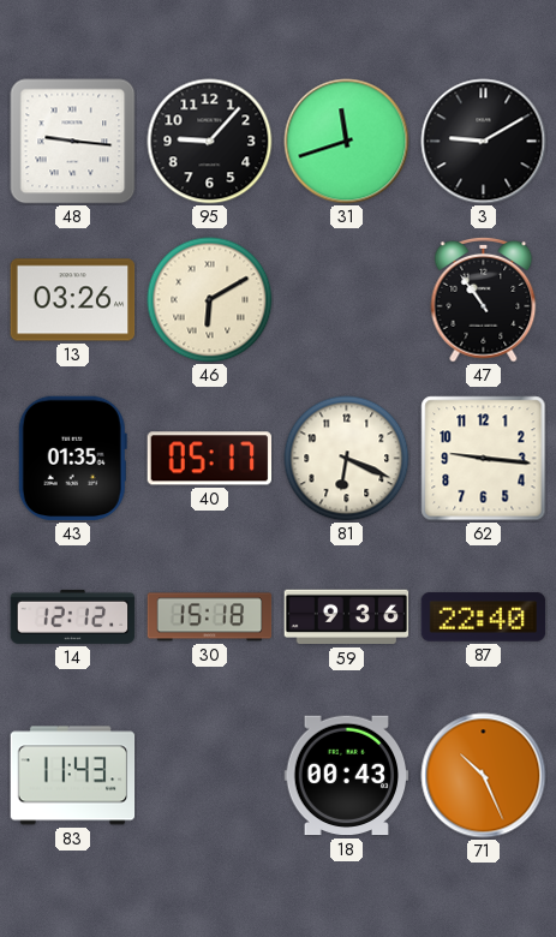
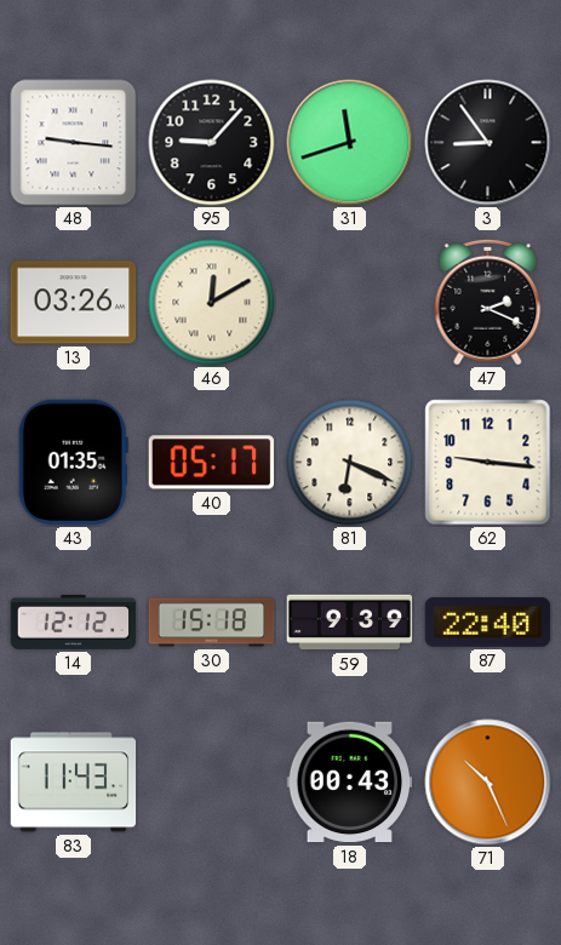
3: 9:10 -> 8:54
46: 6:10 -> 12:10
47: 10:54 -> 2:19
59: 9:36 -> 9:39
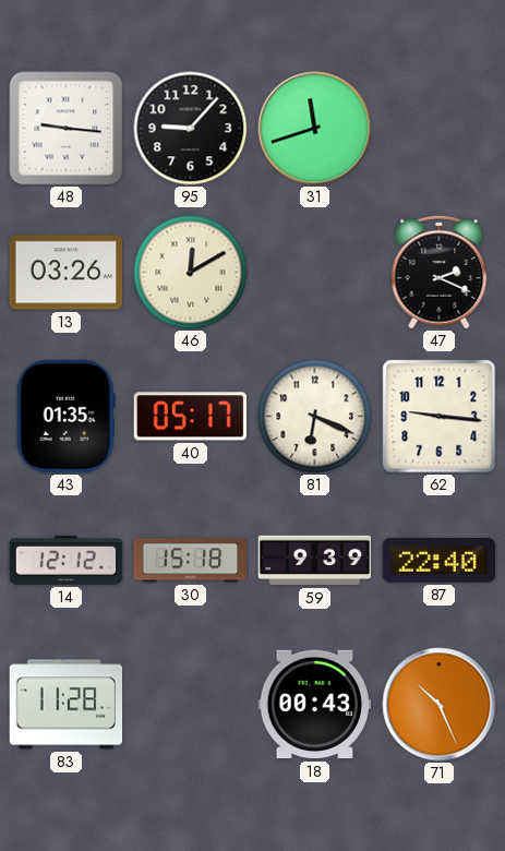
3: 8:54 -> none
83: 11:43 -> 11:28
